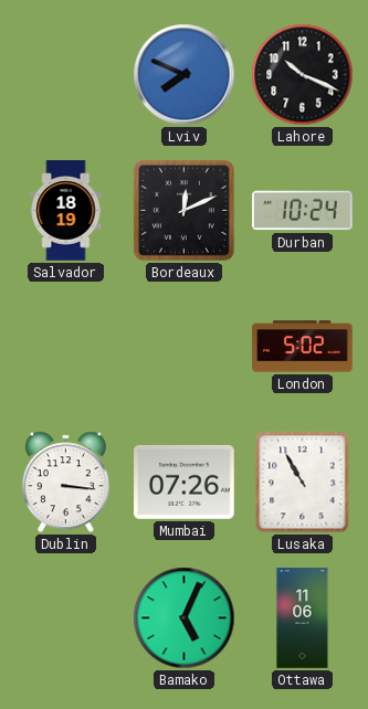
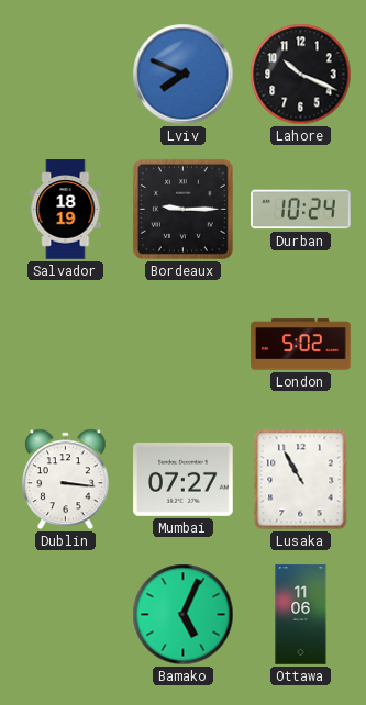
Bordeaux: 12:11 -> 9:15
Mumbai: 07:26 -> 07:27
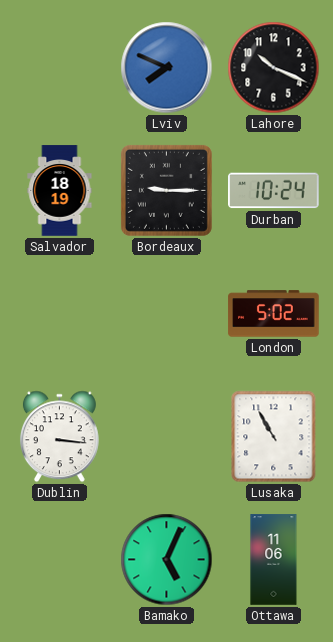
Mumbai: 07:27 -> none
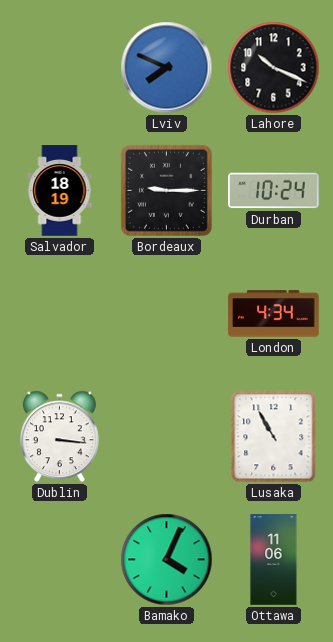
London: 5:02 -> 4:34
Bamako: 5:04 -> 4:04
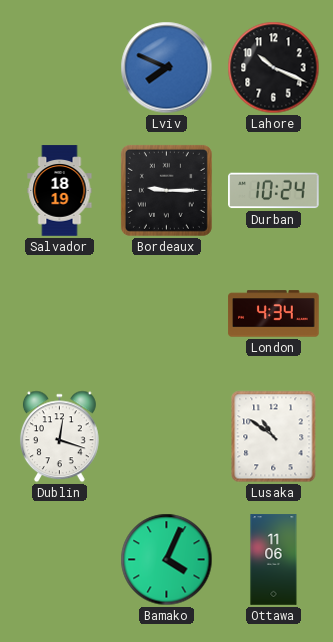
Dublin: 3:16 -> 12:18
Lusaka: 10:55 -> 10:51
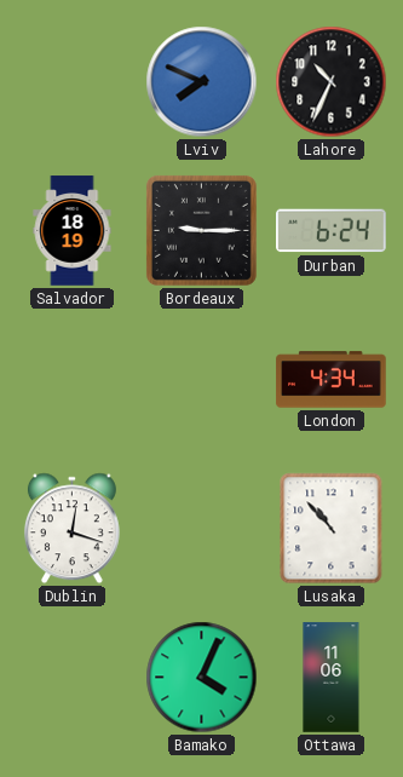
Lahore: 10:19 -> 10:34
Durban: 10:24 -> 6:24
Lusaka: 10:51 -> 10:53
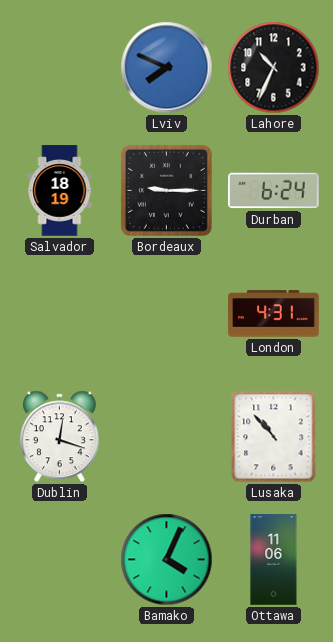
London: 4:34 -> 4:31
